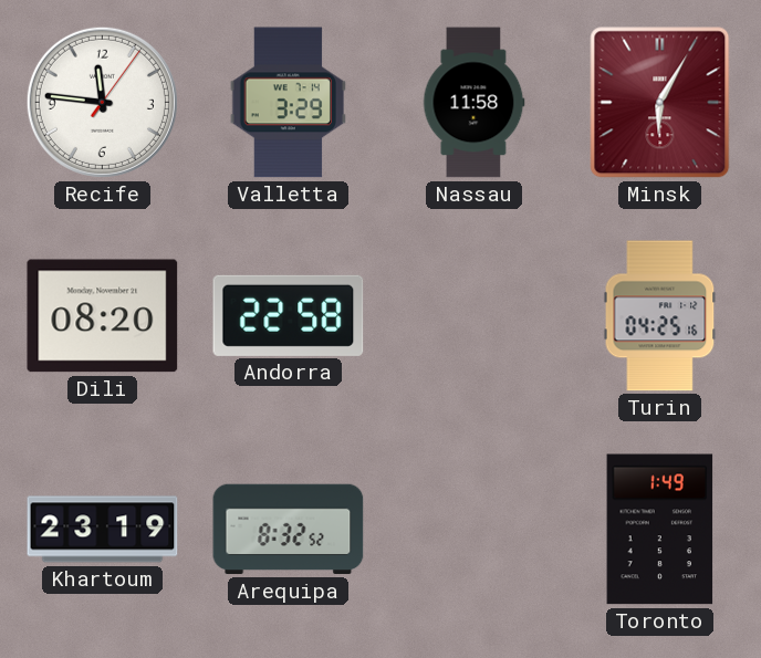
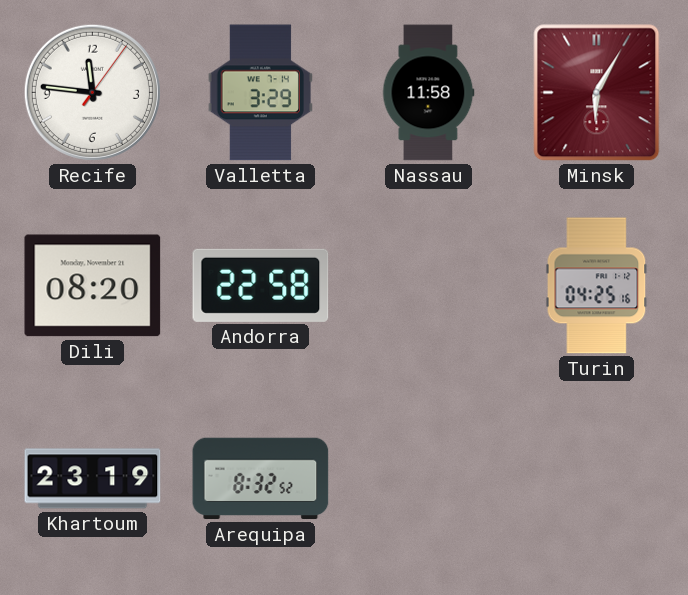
Toronto: 1:49 -> none
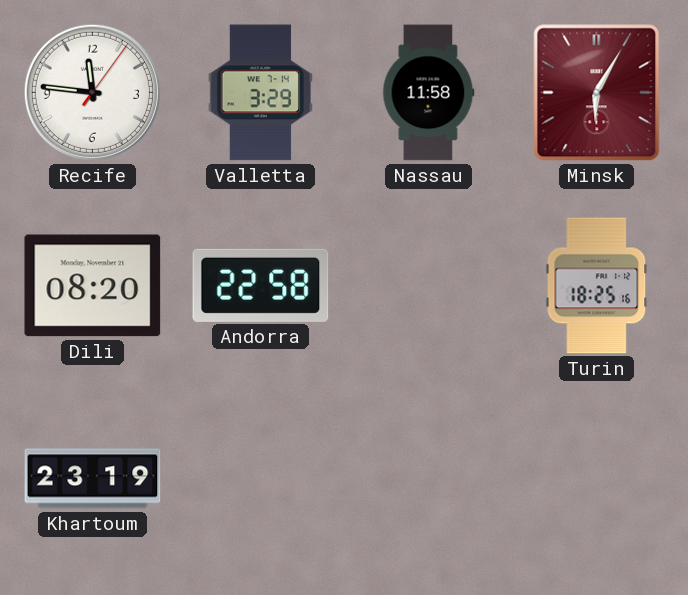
Turin: 04:25 -> 18:25
Arequipa: 8:32 -> none
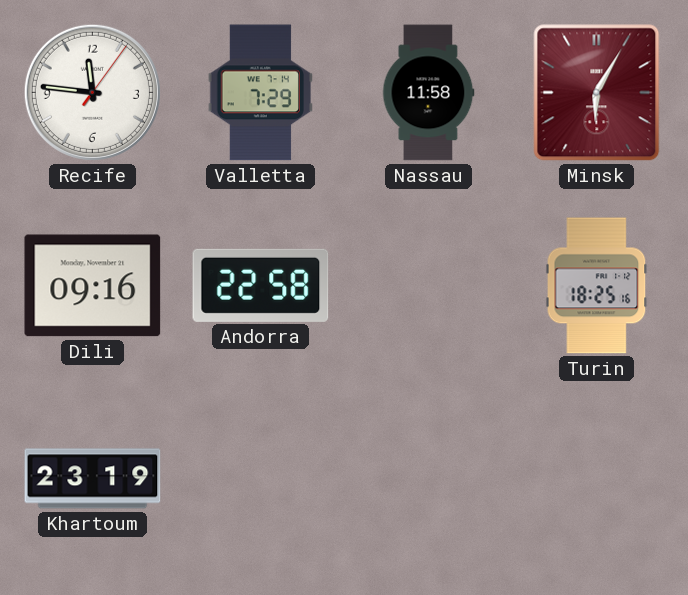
Valletta: 3:29 -> 7:29
Dili: 08:20 -> 09:16
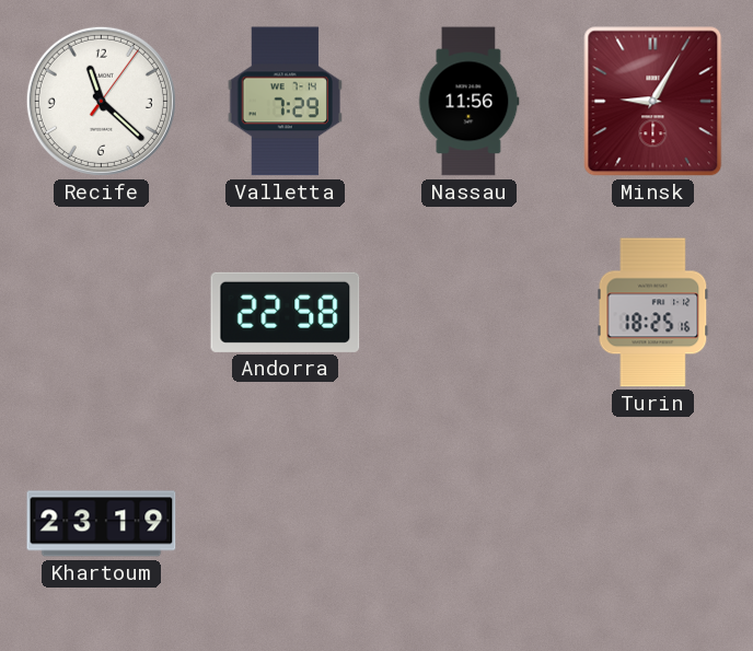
Recife: 11:46 -> 11:22
Nassau: 11:58 -> 11:56
Minsk: 6:05 -> 9:05
Dili: 09:16 -> none
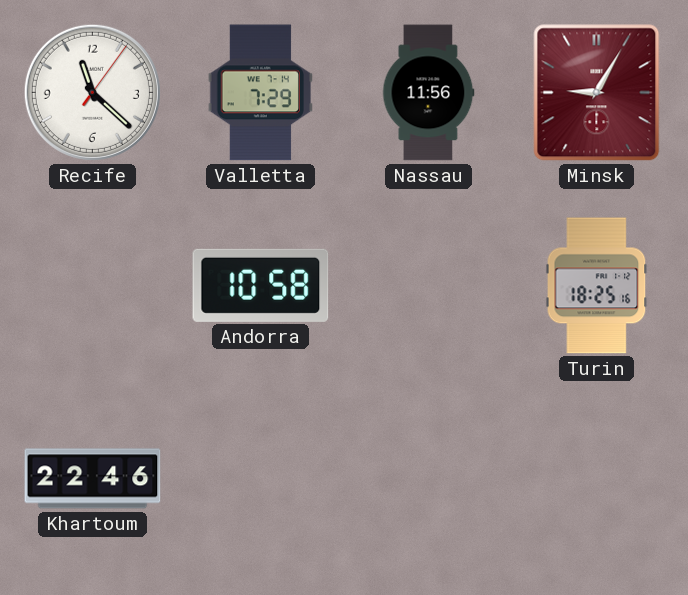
Andorra: 22:58 -> 10:58
Khartoum: 23:19 -> 22:46
